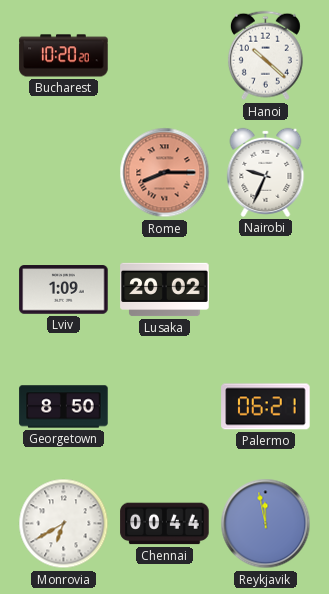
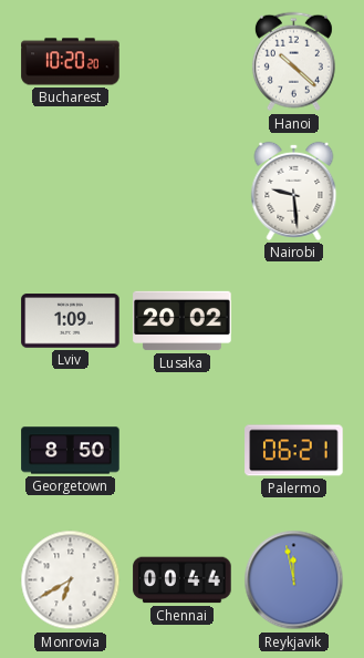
Rome: 8:15 -> none
Nairobi: 9:34 -> 9:29
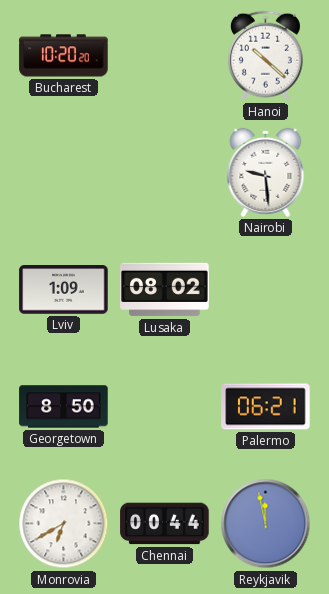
Lusaka: 20:02 -> 08:02
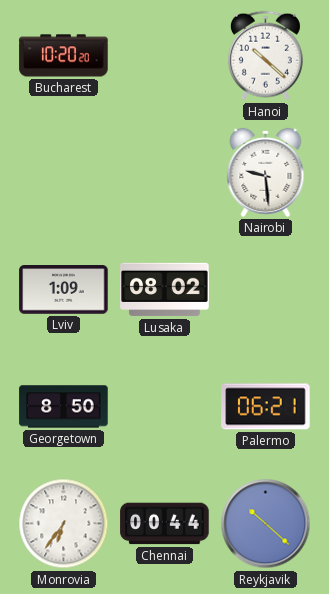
Monrovia: 6:40 -> 6:36
Reykjavik: 11:58 -> 10:22
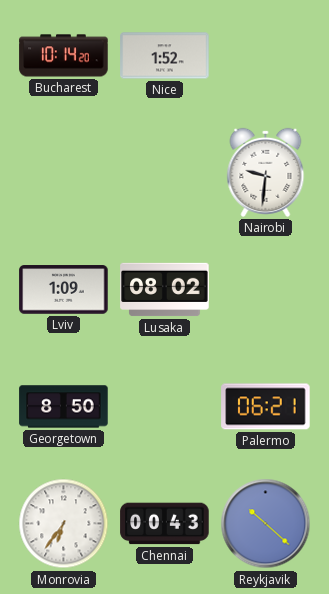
Bucharest: 10:20 -> 10:14
Nice: none -> 1:52
Hanoi: 10:22 -> none
Nairobi: 9:29 -> 9:31
Chennai: 00:44 -> 00:43
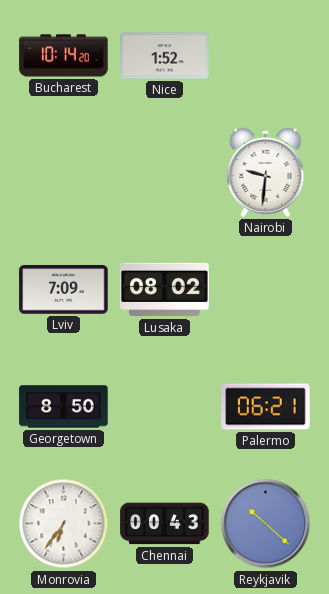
Lviv: 1:09 -> 7:09
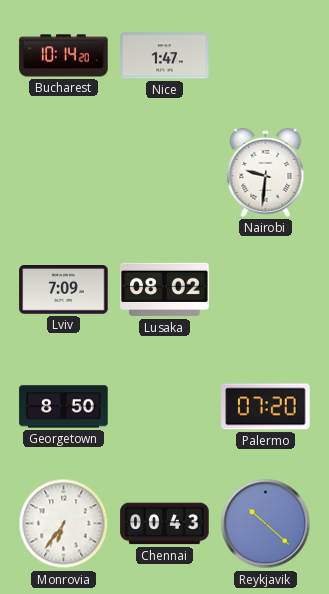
Nice: 1:52 -> 1:47
Palermo: 06:21 -> 07:20
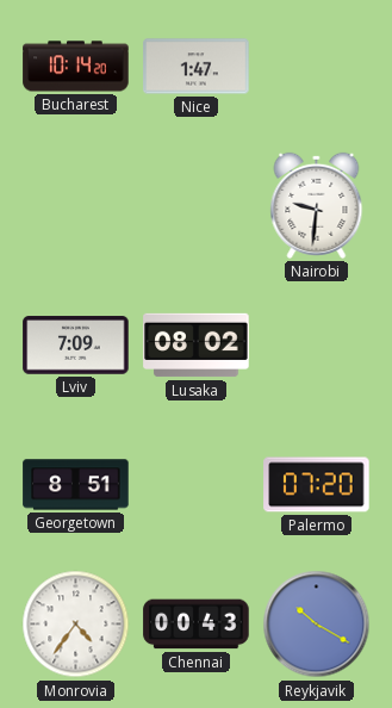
Georgetown: 8:50 -> 8:51
Monrovia: 6:36 -> 4:36
Reykjavik: 10:22 -> 10:20
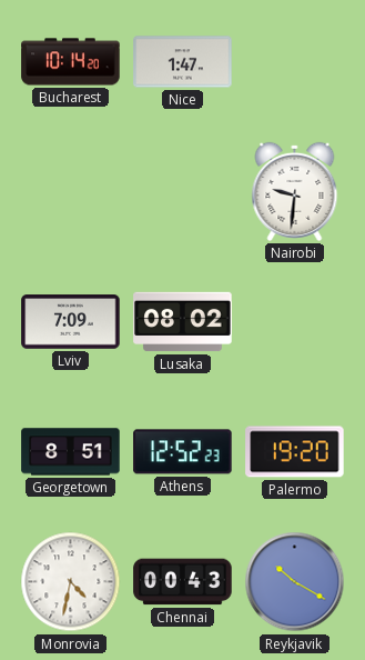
Athens: none -> 12:52
Palermo: 07:20 -> 19:20
Monrovia: 4:36 -> 4:32
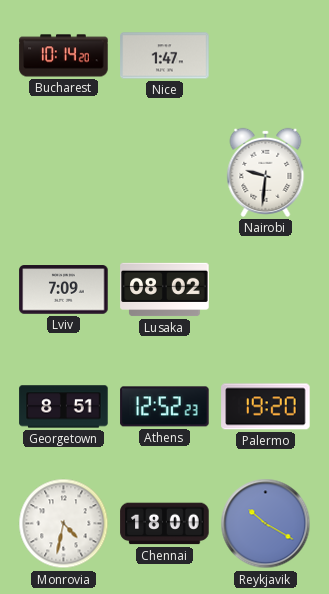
Chennai: 00:43 -> 18:00
